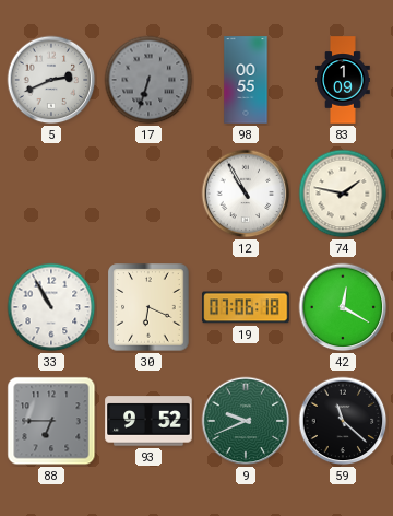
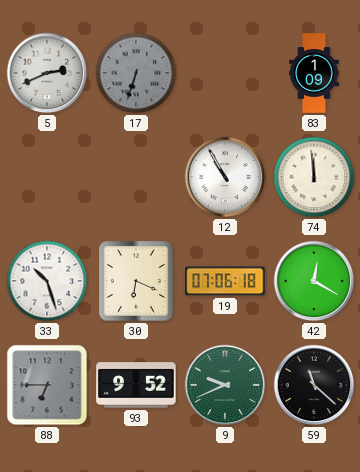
98: 00:55 -> none
74: 1:47 -> 11:59
33: 10:55 -> 10:27
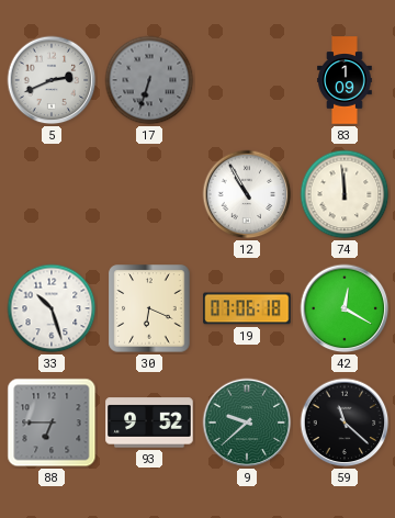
9: 9:41 -> 9:38
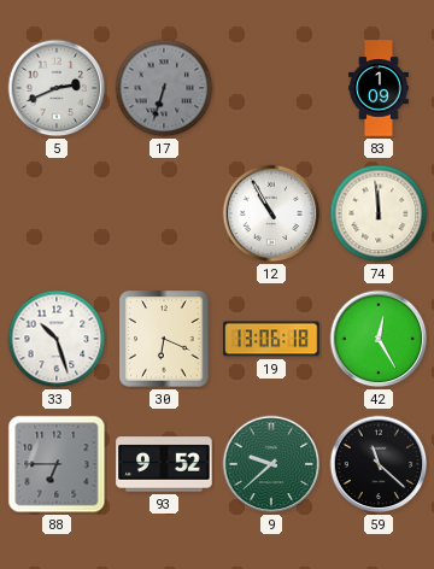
19: 07:06 -> 13:06
42: 12:20 -> 12:25
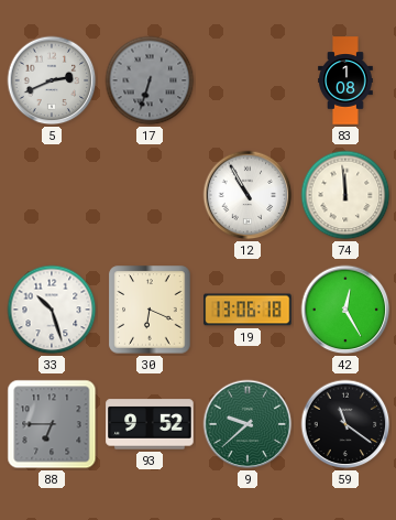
83: 1:09 -> 1:08
59: 11:22 -> 11:21
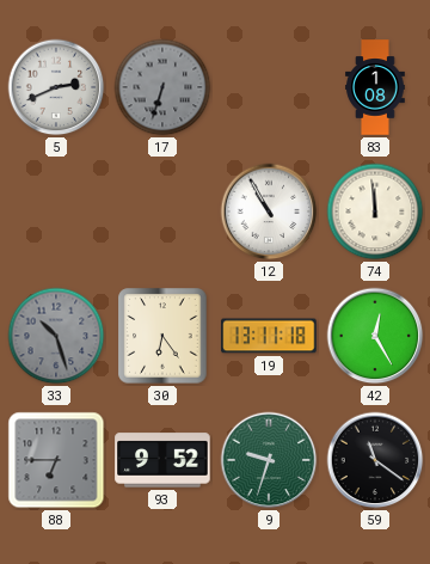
33 dial: white -> grey
30: 6:19 -> 6:24
19: 13:06 -> 13:11
9: 9:38 -> 9:33
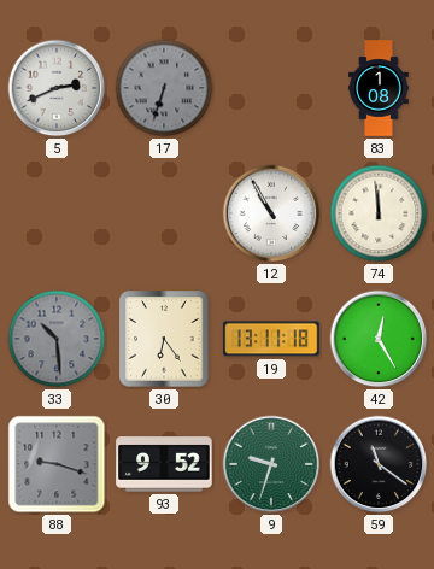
33: 10:27 -> 10:29
88: 6:45 -> 9:18
